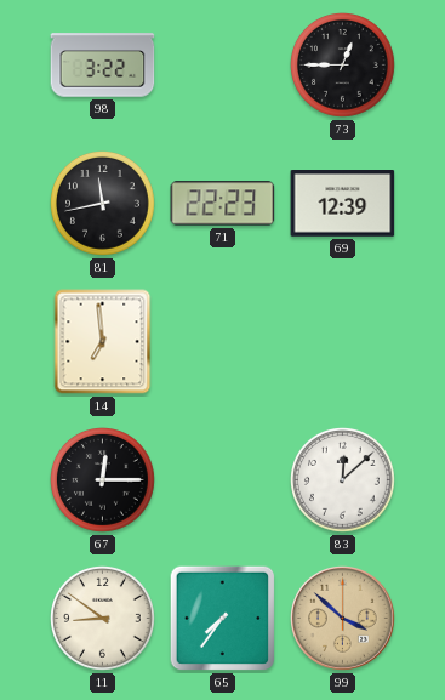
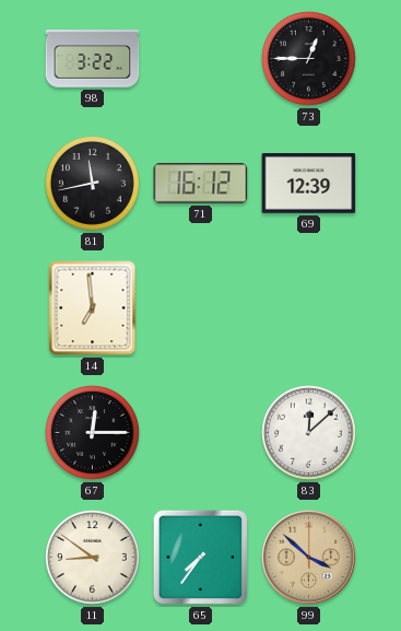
71: 22:23 -> 16:12
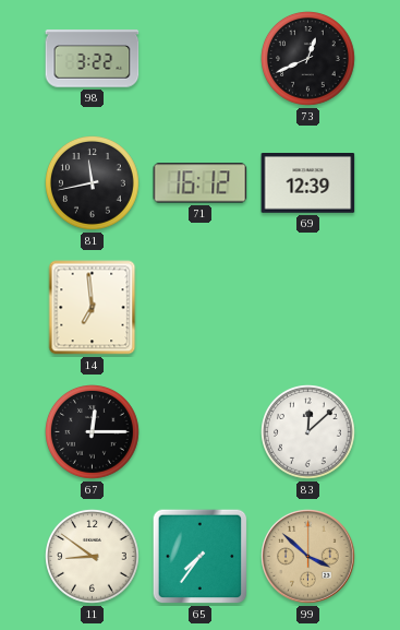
73: 12:45 -> 12:41
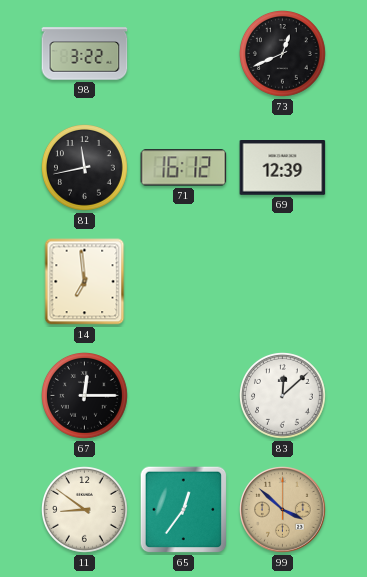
65: 7:36 -> 12:36
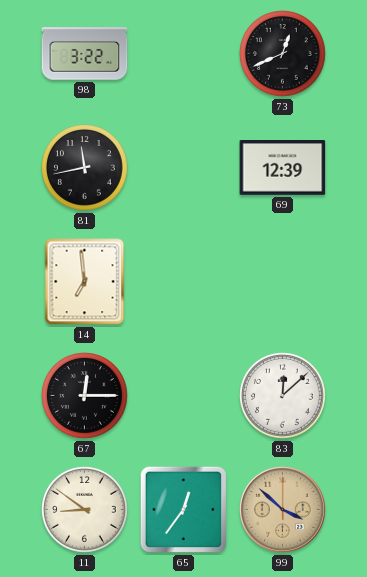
71: 16:12 -> none
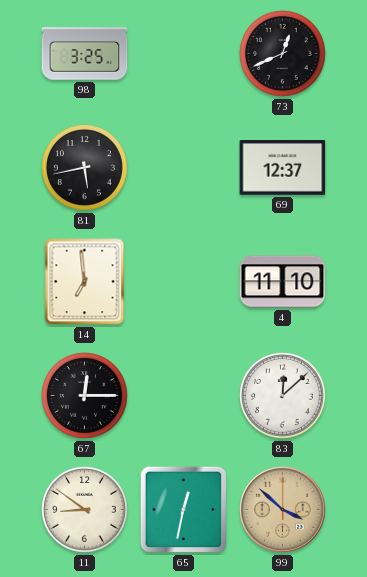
98: 3:22 -> 3:25
81: 11:43 -> 5:43
69: 12:39 -> 12:37
4: none -> 11:10
65: 12:36 -> 12:32
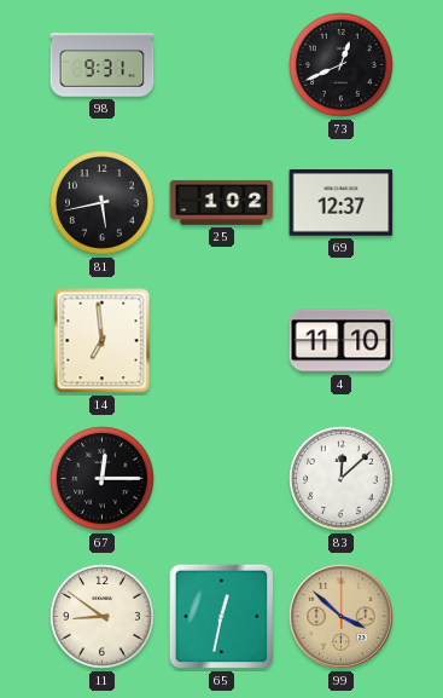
98: 3:25 -> 9:31
25: none -> 1:02
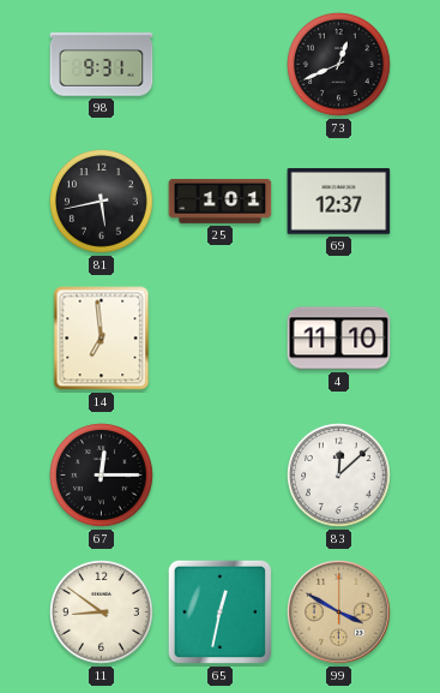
25: 1:02 -> 1:01
99: 3:52 -> 3:50
